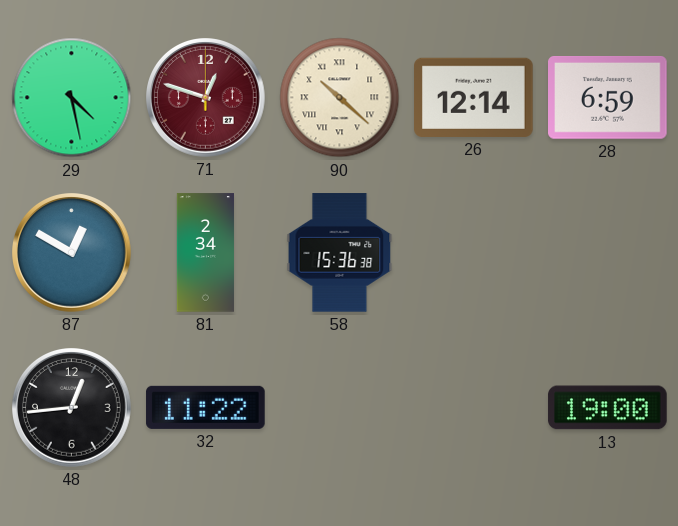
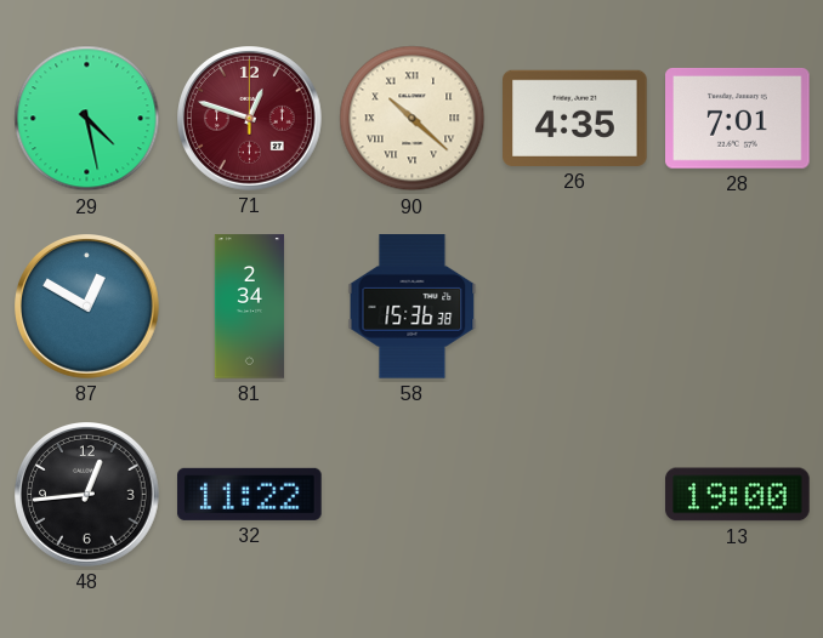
26: 12:14 -> 4:35
28: 6:59 -> 7:01
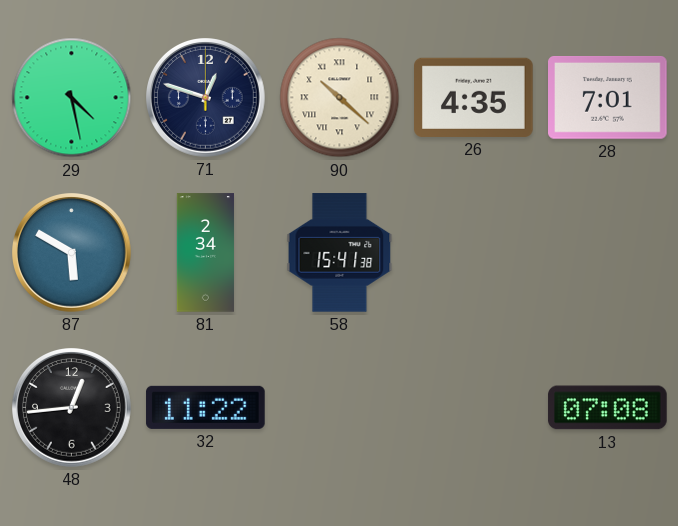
71 dial: burgundy -> navy
87: 12:50 -> 5:50
58: 15:36 -> 15:41
13: 19:00 -> 07:08
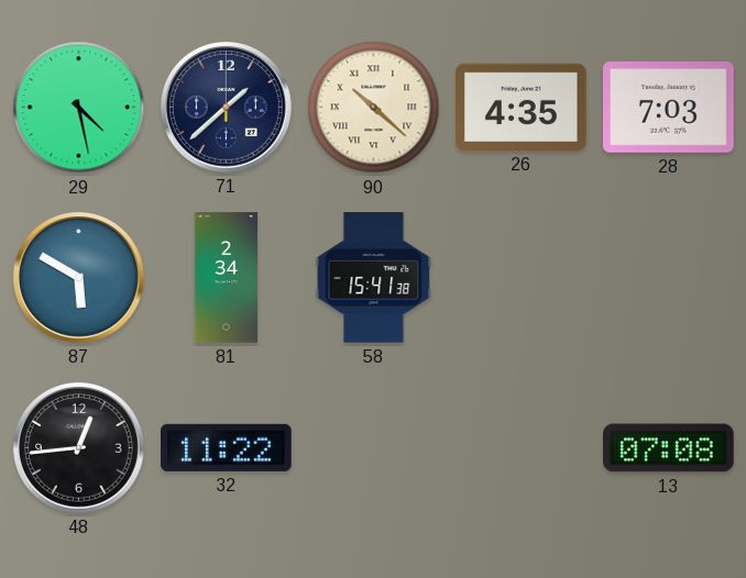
71: 12:48 -> 1:38
28: 7:01 -> 7:03
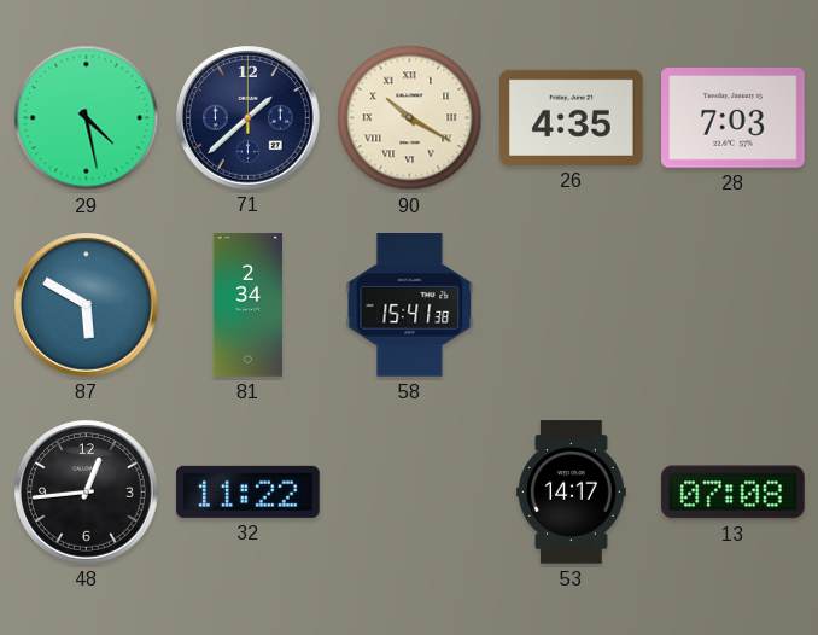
90: 10:22 -> 10:20
53: none -> 14:17
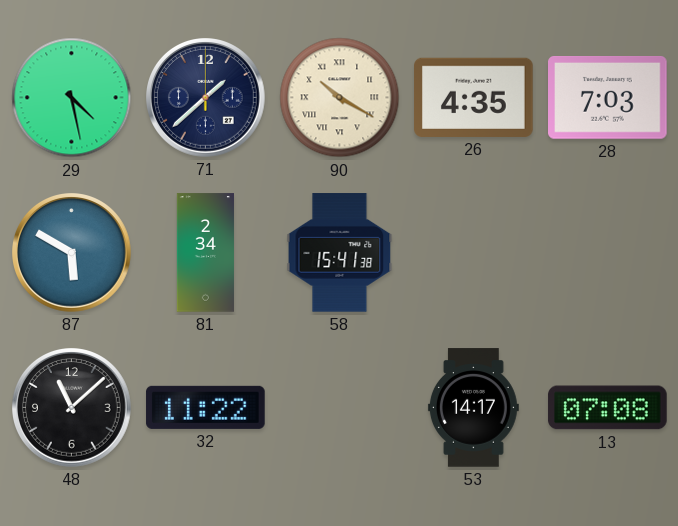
48: 12:44 -> 11:08
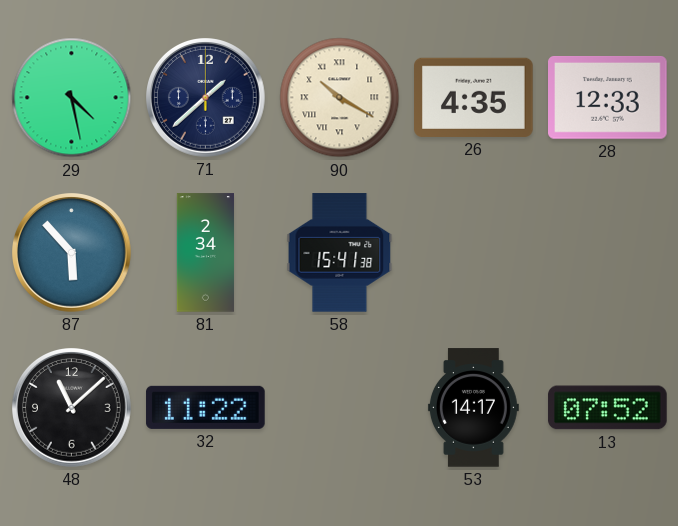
28: 7:03 -> 12:33
87: 5:50 -> 5:53
13: 07:08 -> 07:52
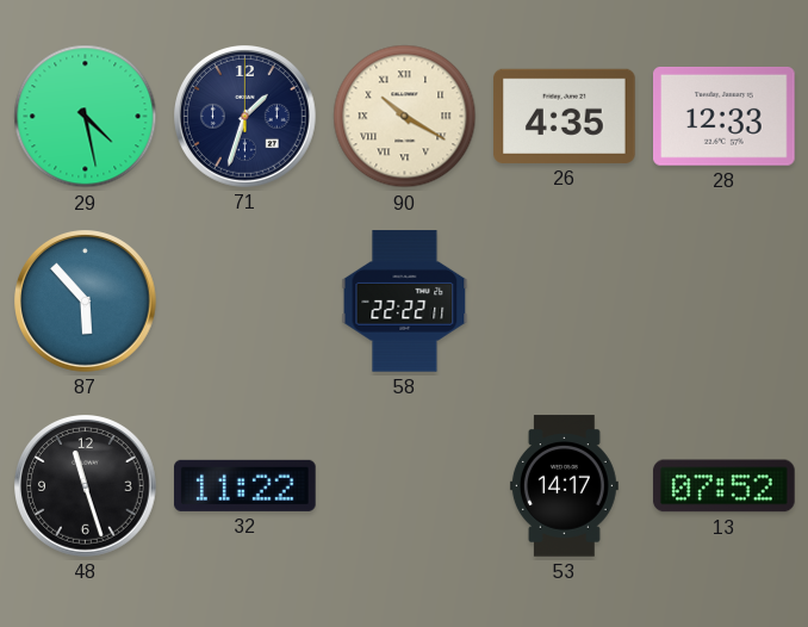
71: 1:38 -> 1:33
81: 2:34 -> none
58: 15:41 -> 22:22
48: 11:08 -> 11:27
